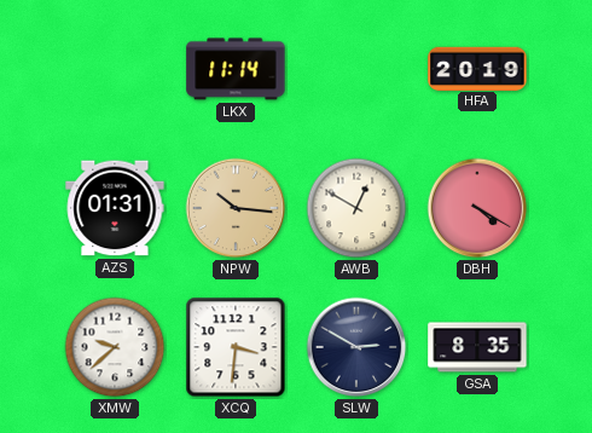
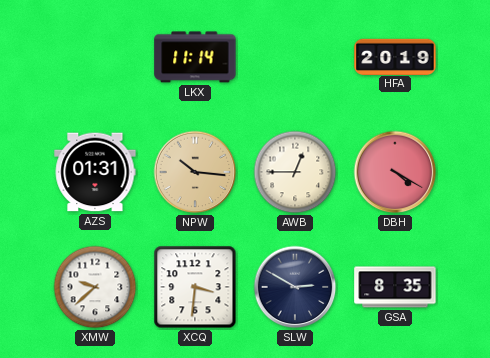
AWB: 12:50 -> 12:45
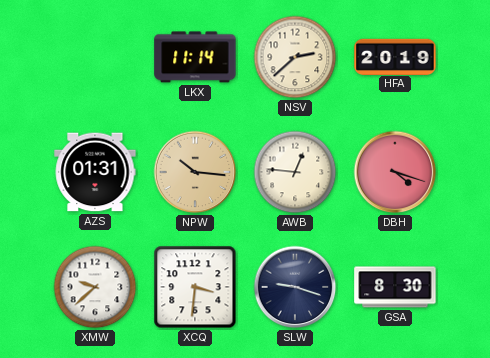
NSV: none -> 2:38
AWB: 12:45 -> 12:46
DBH: 4:20 -> 4:18
SLW: 2:50 -> 9:18
GSA: 8:35 -> 8:30
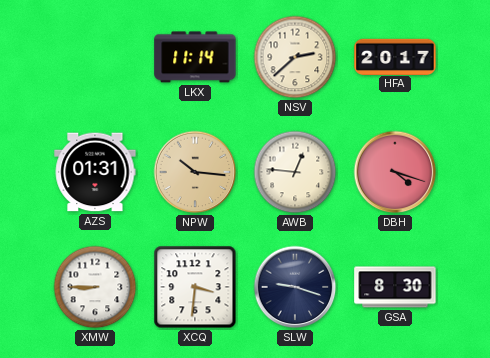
HFA: 20:19 -> 20:17
XMW: 9:38 -> 8:45
